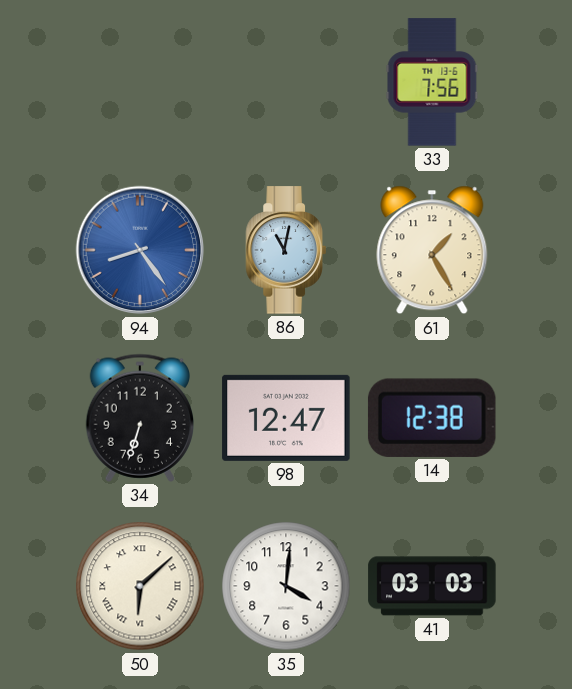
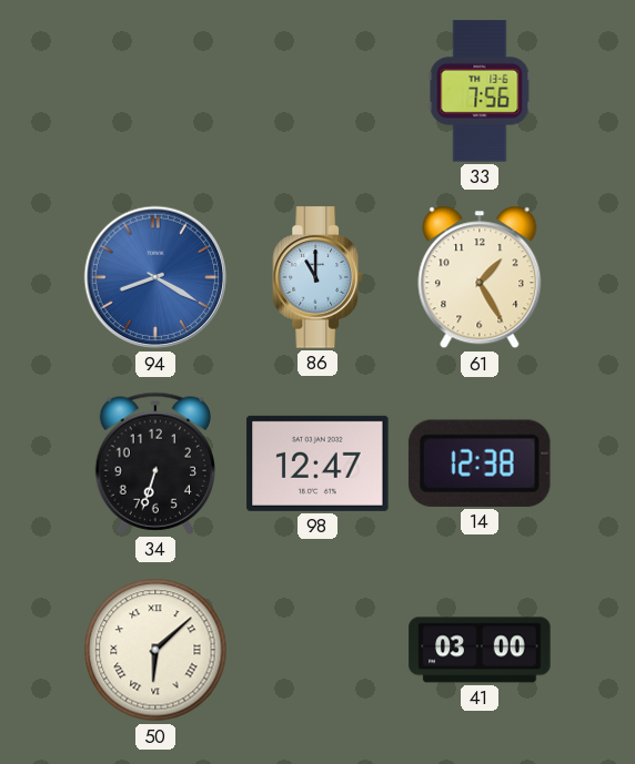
94: 8:24 -> 8:20
86: 11:02 -> 11:00
35: 4:01 -> none
41: 03:03 -> 03:00
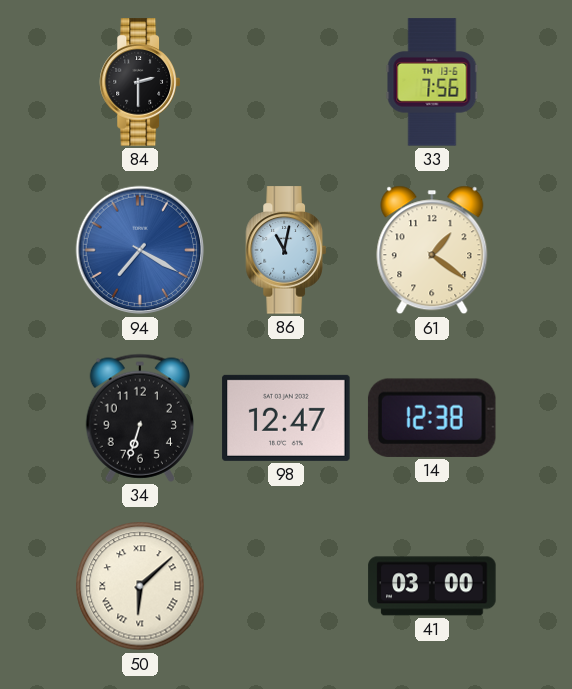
84: none -> 2:30
94: 8:20 -> 7:20
86: 11:00 -> 11:02
61: 1:25 -> 1:21
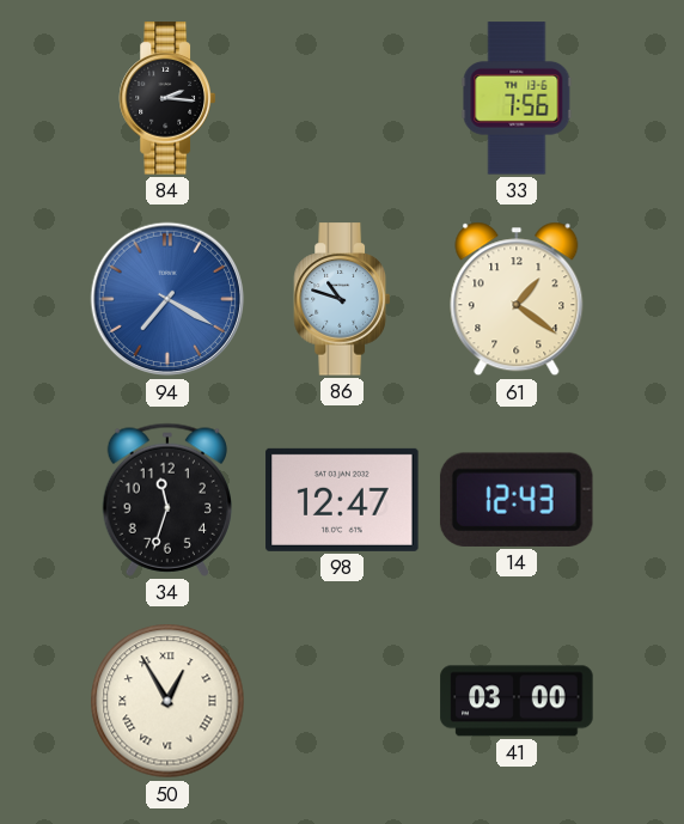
84: 2:30 -> 2:16
86: 11:02 -> 10:48
34: 6:33 -> 11:33
14: 12:38 -> 12:43
50: 6:08 -> 12:55
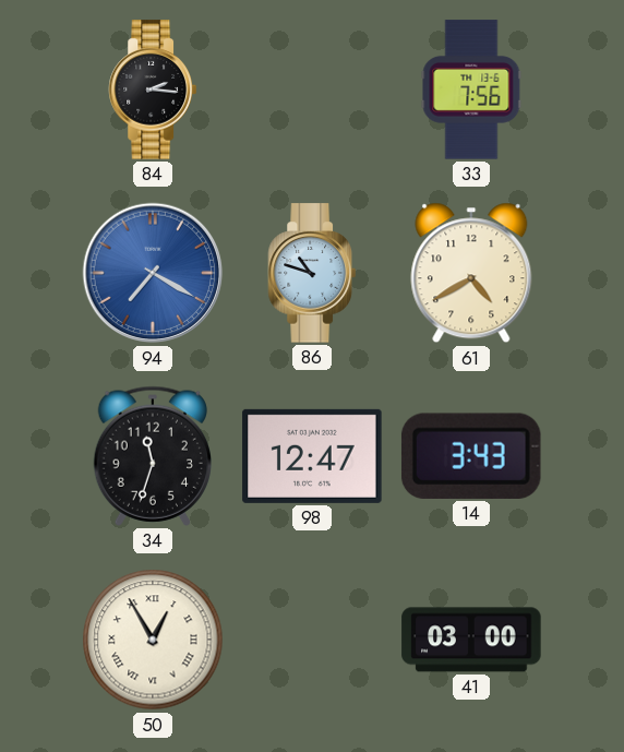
61: 1:21 -> 4:40
14: 12:43 -> 3:43
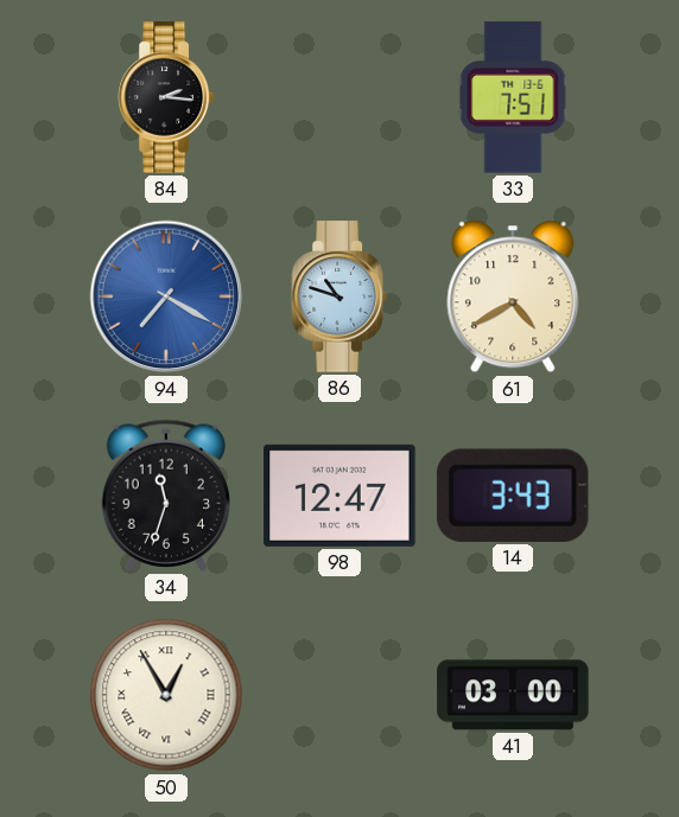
33: 7:56 -> 7:51
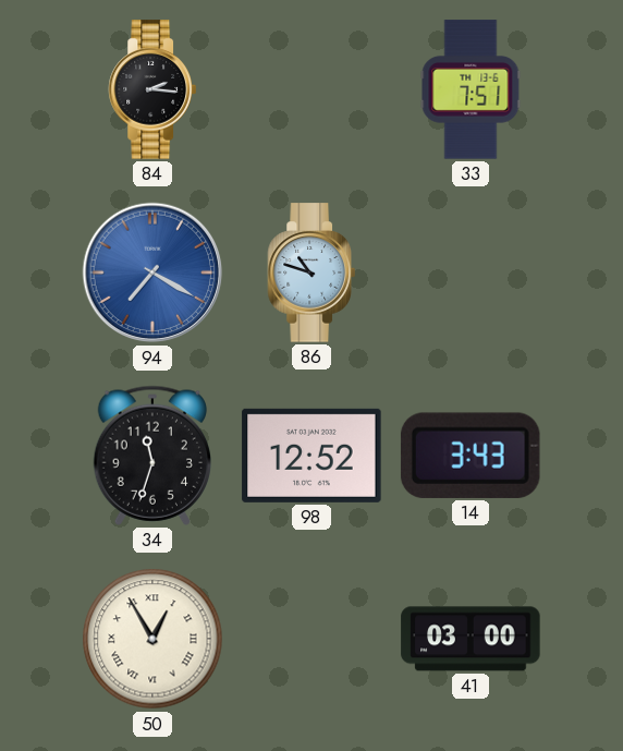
61: 4:40 -> none
98: 12:47 -> 12:52
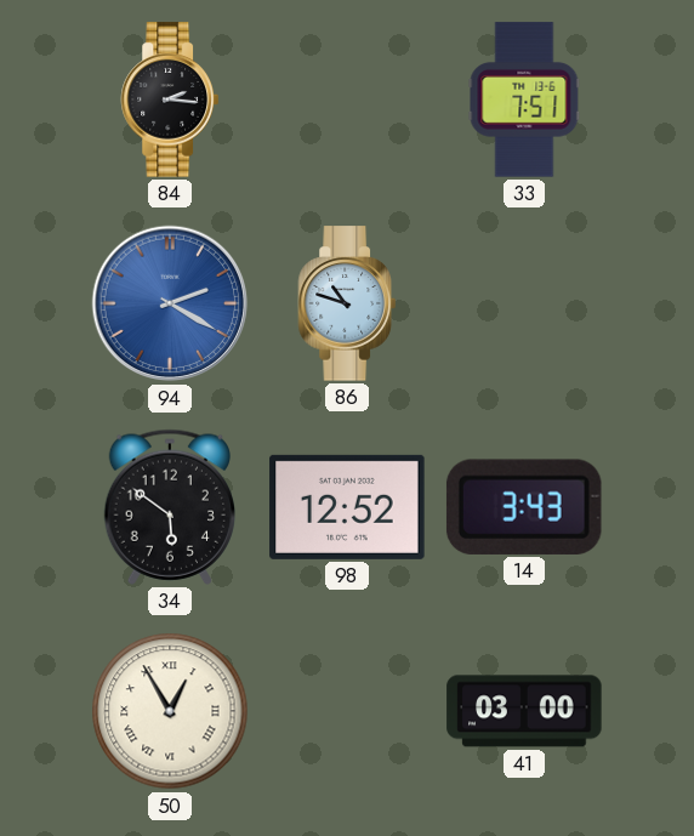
94: 7:20 -> 2:20
34: 11:33 -> 5:51
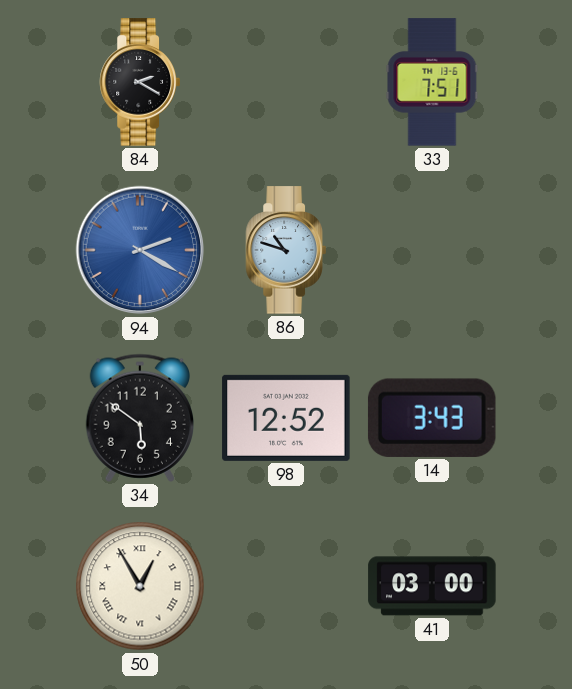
84: 2:16 -> 2:20
